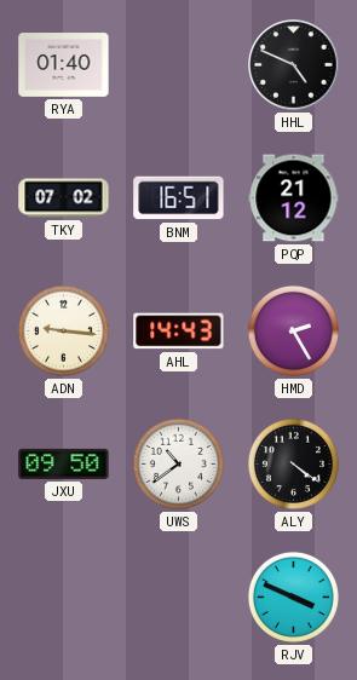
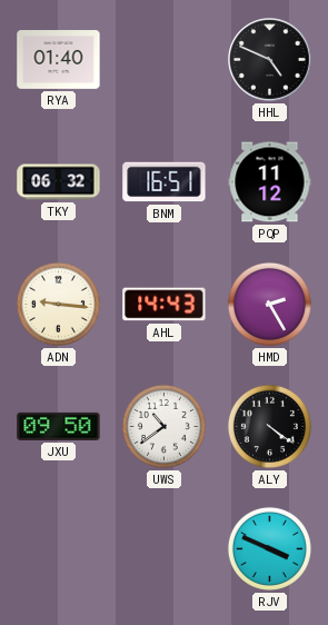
TKY: 07:02 -> 06:32
PQP: 21:12 -> 11:12
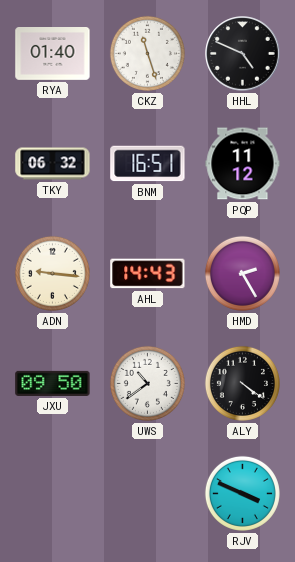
CKZ: none -> 11:27
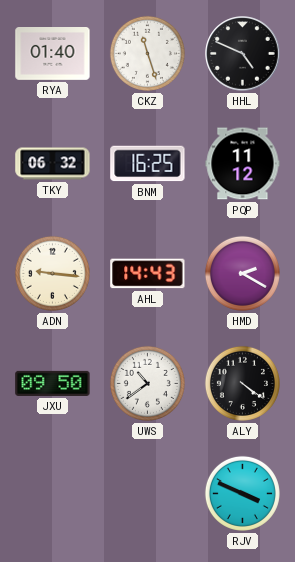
BNM: 16:51 -> 16:25
HMD: 2:25 -> 2:20
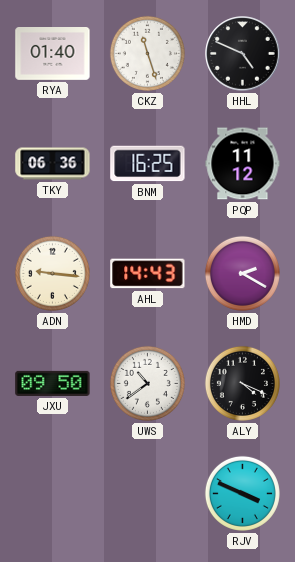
TKY: 06:32 -> 06:36
ALY: 4:21 -> 4:19
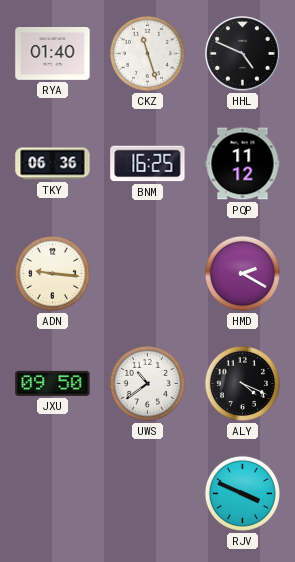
AHL: 14:43 -> none
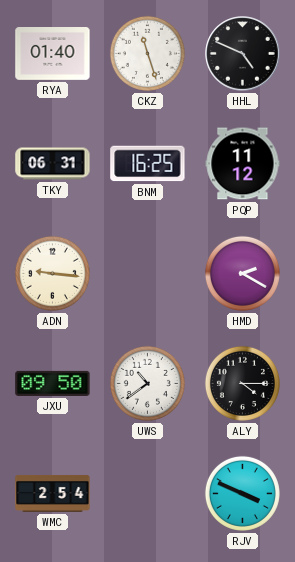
TKY: 06:36 -> 06:31
ALY: 4:19 -> 4:15
WMC: none -> 2:54
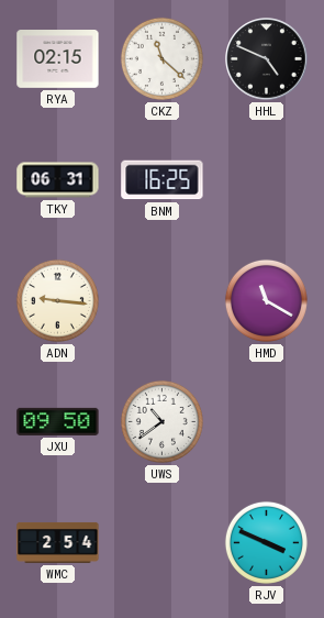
RYA: 01:40 -> 02:15
CKZ: 11:27 -> 11:22
PQP: 11:12 -> none
HMD: 2:20 -> 11:20
ALY: 4:15 -> none
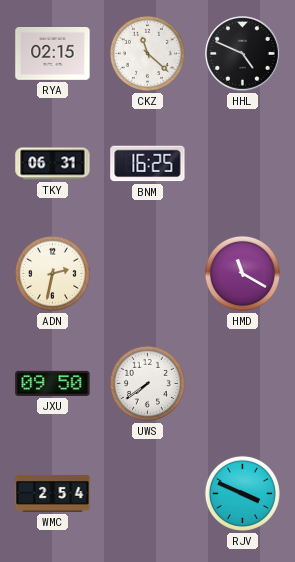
ADN: 9:16 -> 2:32
UWS: 10:39 -> 7:39
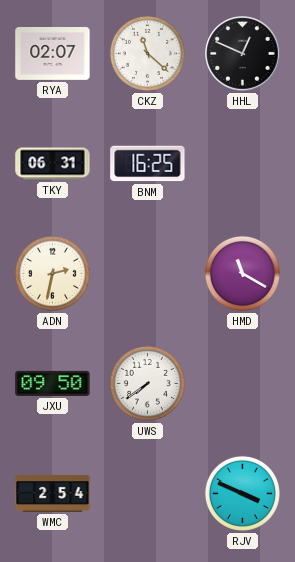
RYA: 02:15 -> 02:07
HHL: 4:49 -> 12:49
